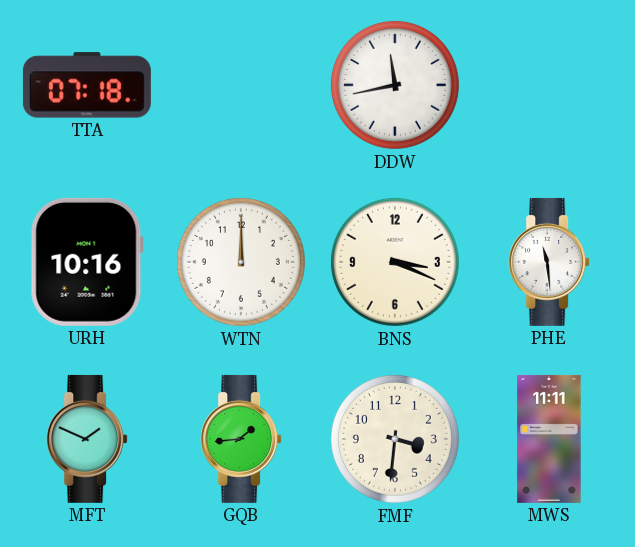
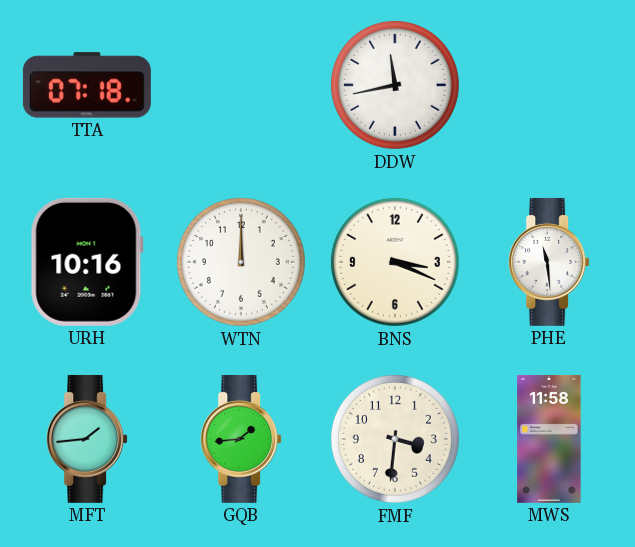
MFT: 1:49 -> 1:44
MWS: 11:11 -> 11:58
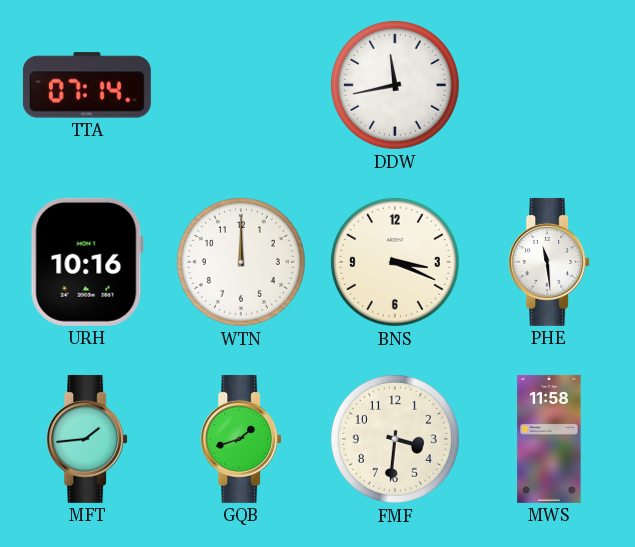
TTA: 07:18 -> 07:14
GQB: 1:44 -> 1:42
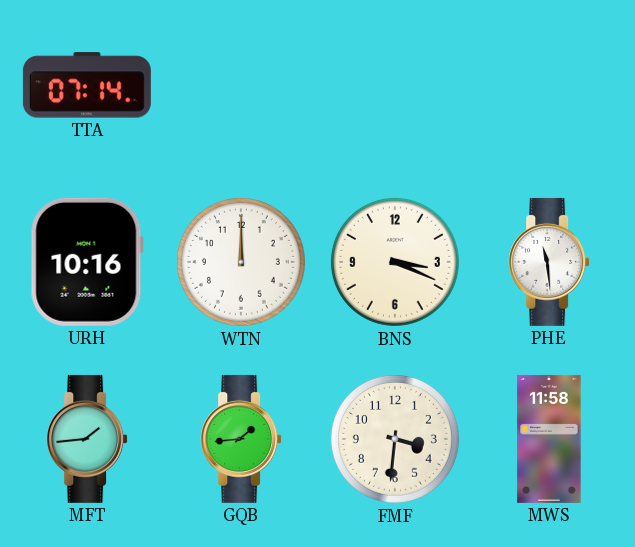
DDW: 11:43 -> none
GQB: 1:42 -> 1:44
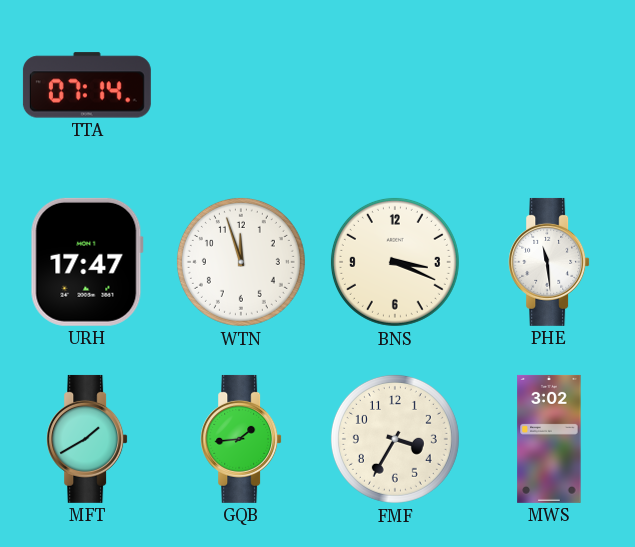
URH: 10:16 -> 17:47
WTN: 12:00 -> 11:57
MFT: 1:44 -> 1:40
FMF: 3:31 -> 3:35
MWS: 11:58 -> 3:02
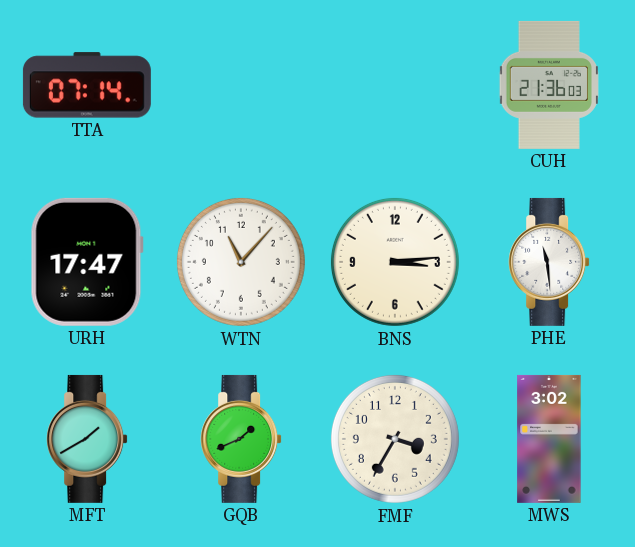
CUH: none -> 21:36
WTN: 11:57 -> 11:07
BNS: 3:19 -> 3:14
GQB: 1:44 -> 1:41
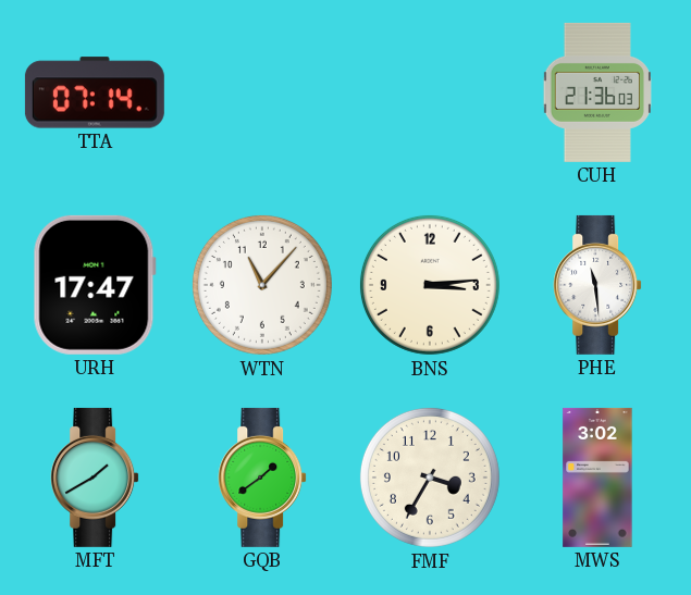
GQB: 1:41 -> 1:39
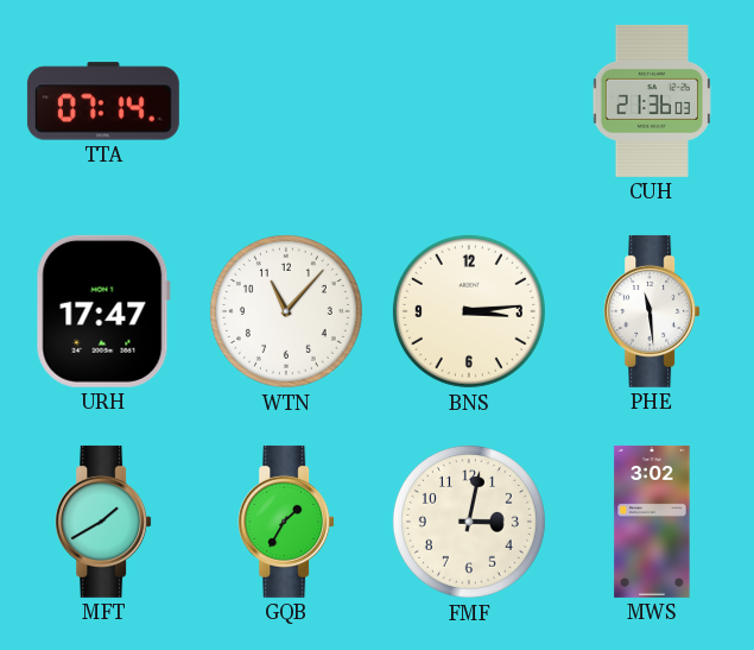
GQB: 1:39 -> 1:35
FMF: 3:35 -> 3:02
